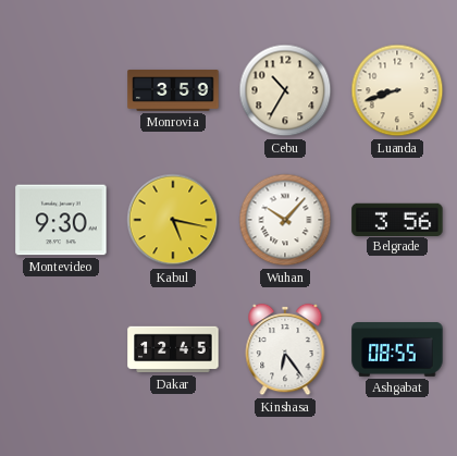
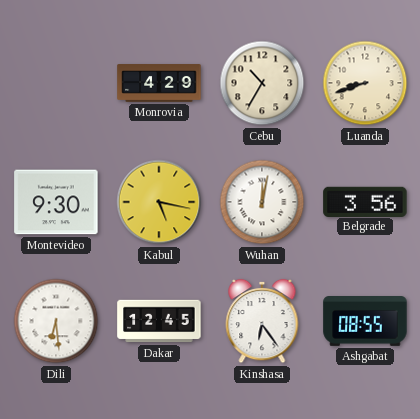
Monrovia: 3:59 -> 4:29
Wuhan: 10:07 -> 12:02
Dili: none -> 6:29
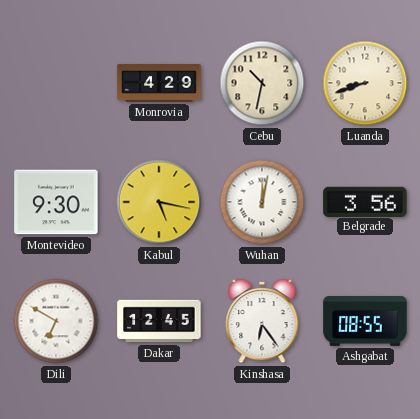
Cebu: 10:35 -> 10:32
Dili: 6:29 -> 6:50
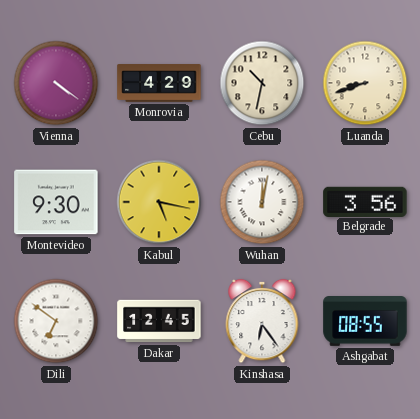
Vienna: none -> 4:21
Dili: 6:50 -> 6:51
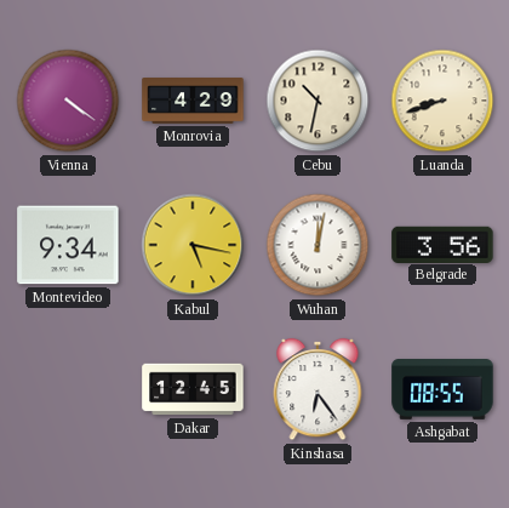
Montevideo: 9:30 -> 9:34
Dili: 6:51 -> none
